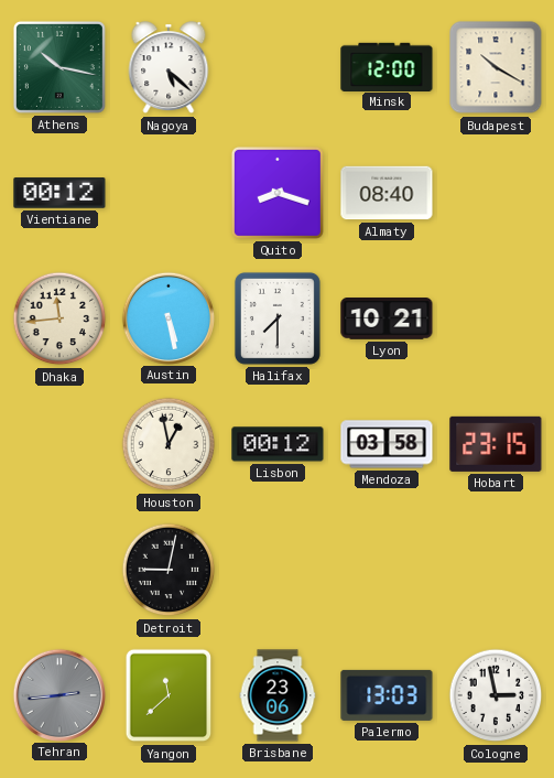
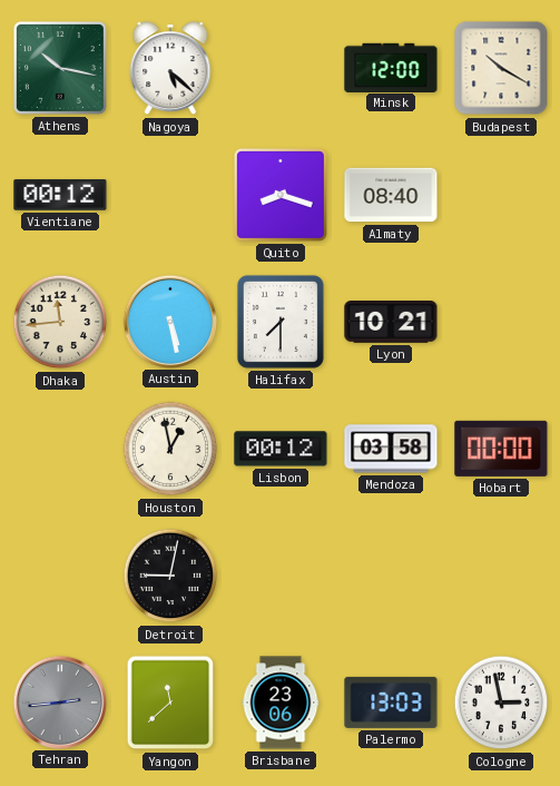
Hobart: 23:15 -> 00:00
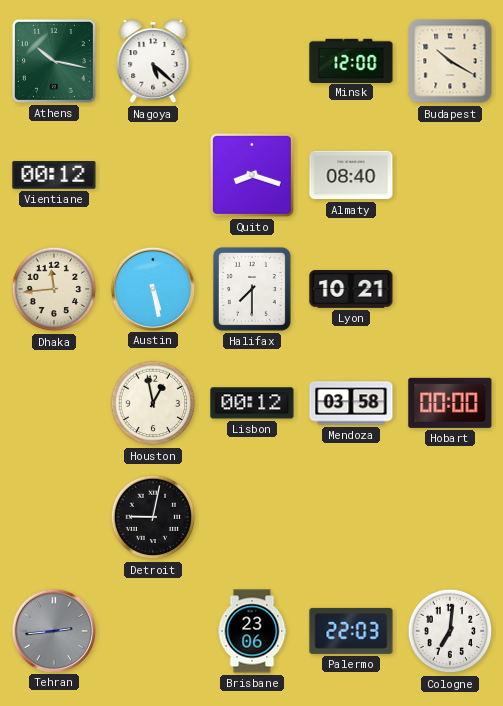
Yangon: 11:38 -> none
Palermo: 13:03 -> 22:03
Cologne: 2:58 -> 7:01
